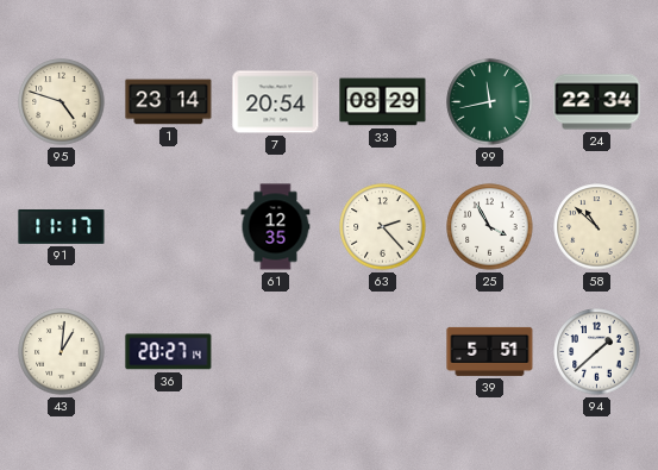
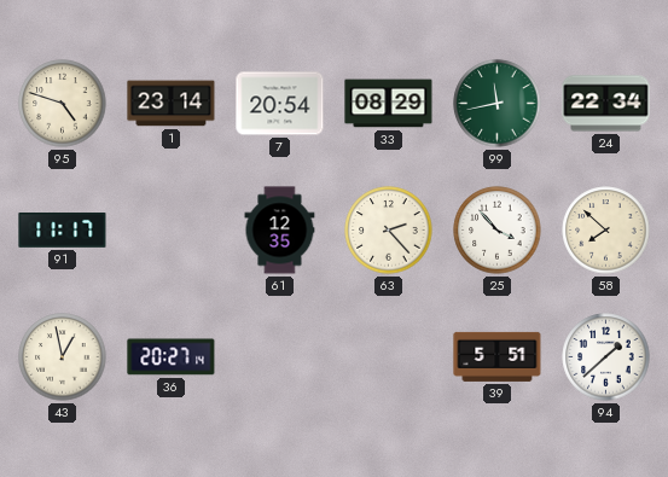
25: 3:55 -> 3:53
58: 10:52 -> 7:52
43: 1:01 -> 12:58
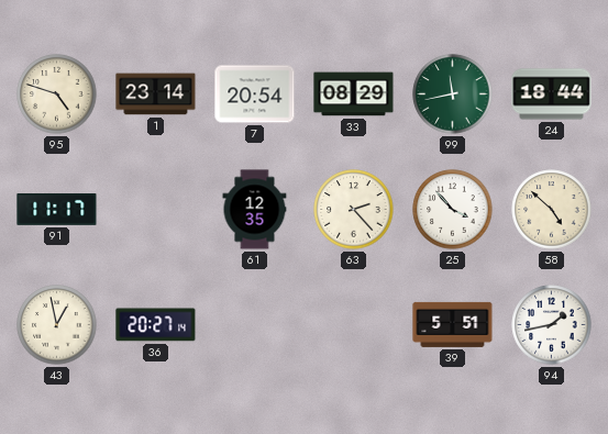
24: 22:34 -> 18:44
58: 7:52 -> 4:52
94: 1:38 -> 1:43
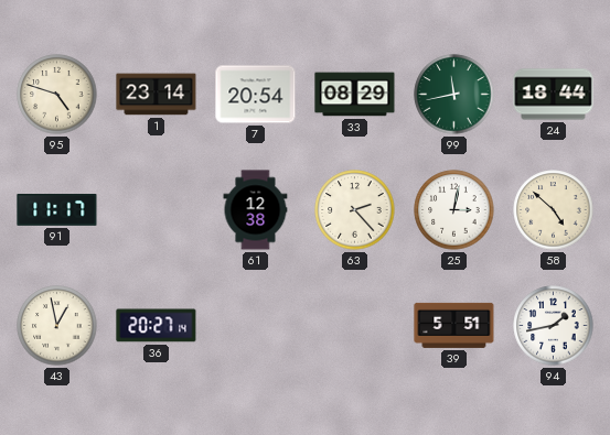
61: 12:35 -> 12:38
25: 3:53 -> 3:02
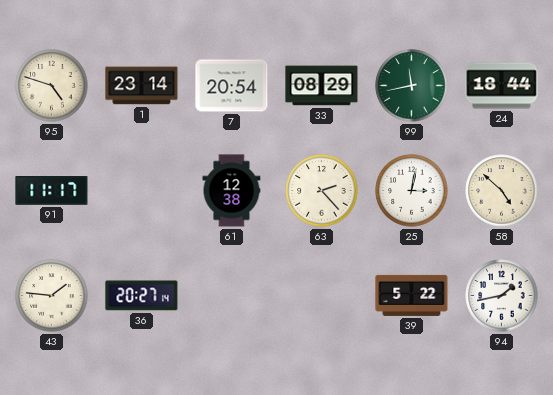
43: 12:58 -> 1:46
39: 5:51 -> 5:22
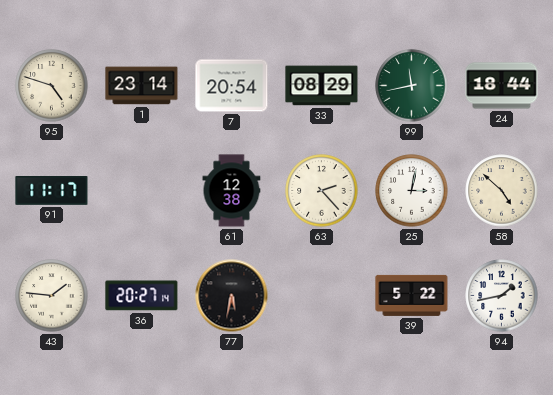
77: none -> 5:32
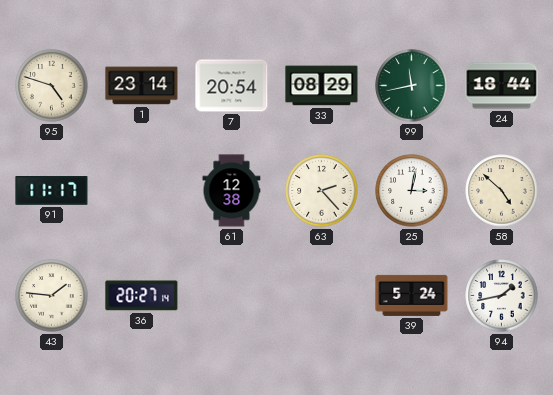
77: 5:32 -> none
39: 5:22 -> 5:24
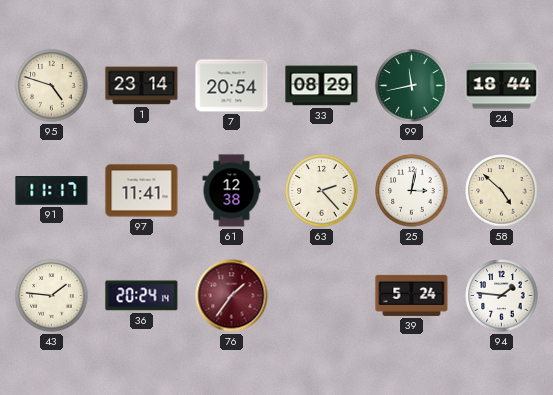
97: none -> 11:41
36: 20:27 -> 20:24
76: none -> 1:36
94: 1:43 -> 1:46
